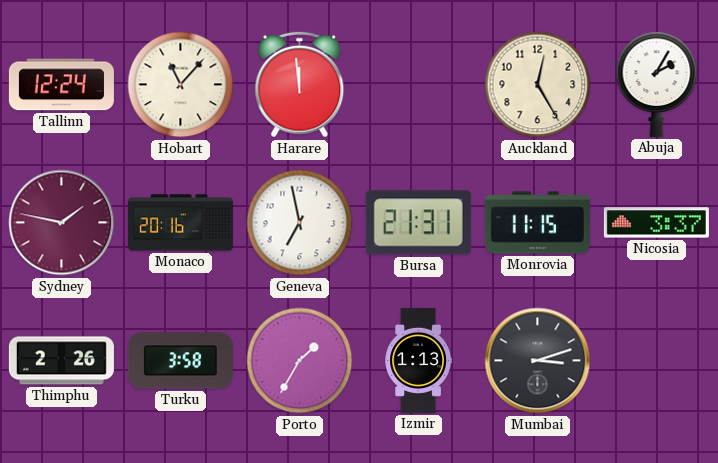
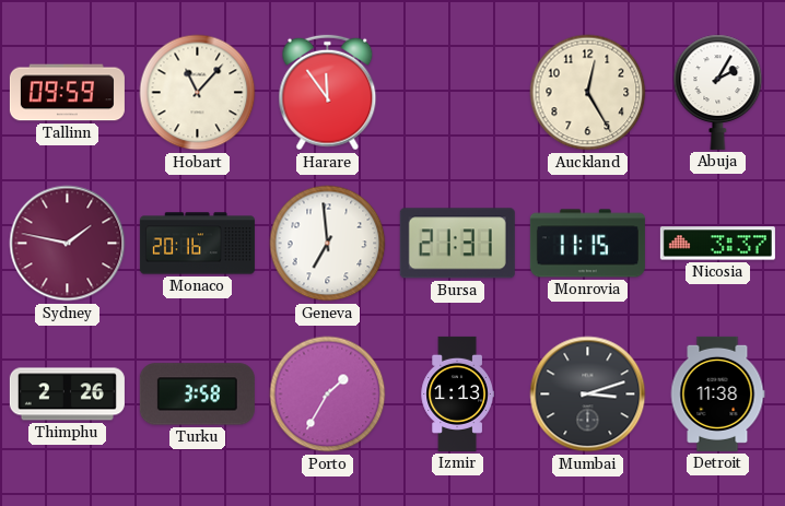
Tallinn: 12:24 -> 09:59
Harare: 11:59 -> 11:54
Geneva: 6:58 -> 6:59
Detroit: none -> 11:38
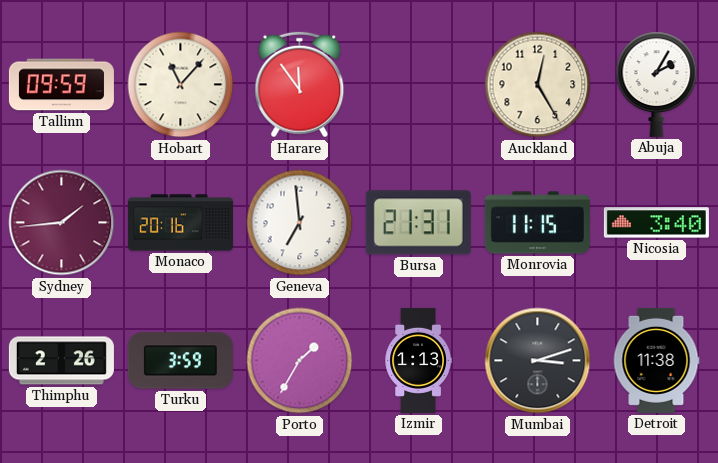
Sydney: 1:47 -> 1:44
Nicosia: 3:37 -> 3:40
Turku: 3:58 -> 3:59
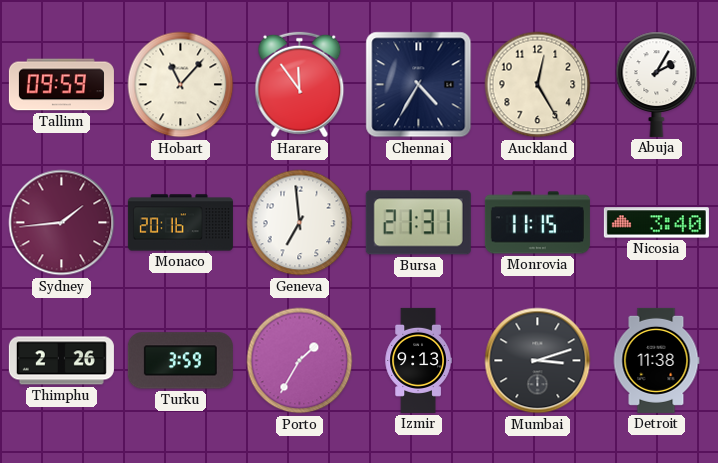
Chennai: none -> 4:35
Izmir: 1:13 -> 9:13
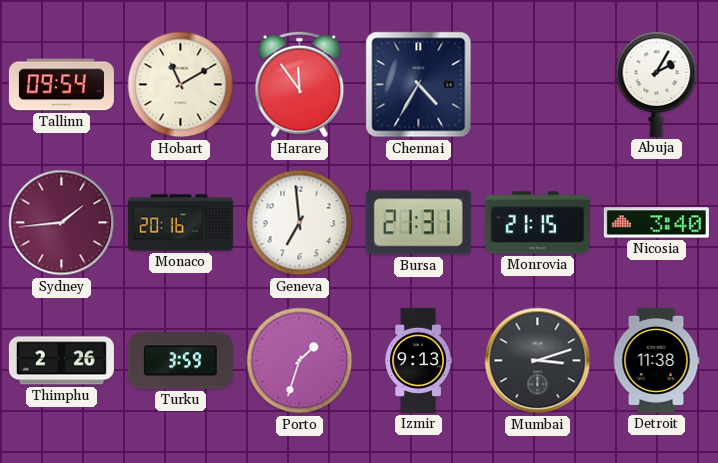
Tallinn: 09:59 -> 09:54
Hobart: 11:07 -> 11:10
Auckland: 12:25 -> none
Monrovia: 11:15 -> 21:15
Porto: 1:35 -> 1:33
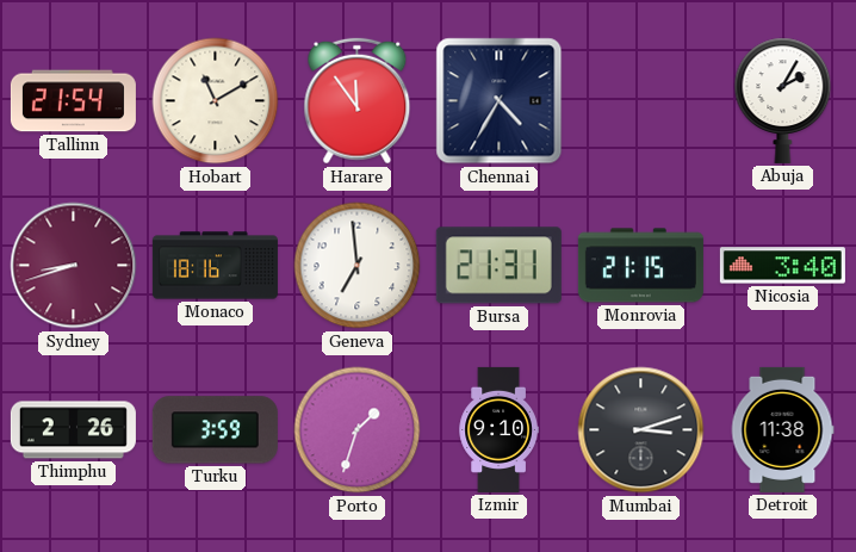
Tallinn: 09:54 -> 21:54
Sydney: 1:44 -> 8:42
Monaco: 20:16 -> 18:16
Izmir: 9:13 -> 9:10
